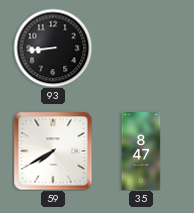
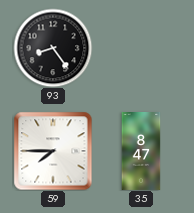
93: 8:44 -> 8:24
59: 7:40 -> 7:45
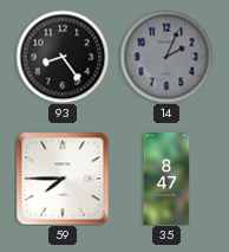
14: none -> 2:04
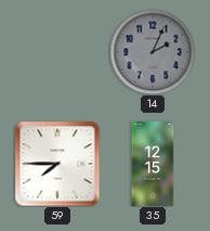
93: 8:24 -> none
35: 8:47 -> 12:15
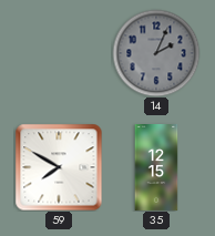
59: 7:45 -> 7:50
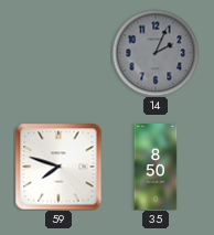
59: 7:50 -> 7:48
35: 12:15 -> 8:50
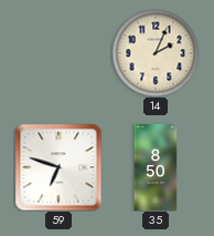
14 dial: grey -> cream
59: 7:48 -> 6:48
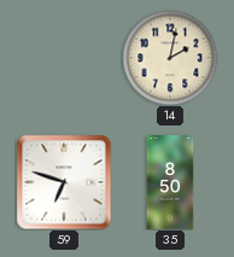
14: 2:04 -> 2:02
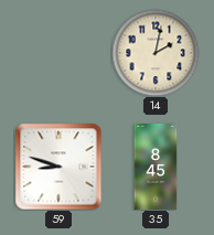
59: 6:48 -> 8:48
35: 8:50 -> 8:45
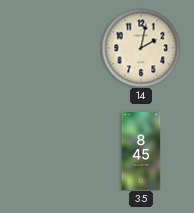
59: 8:48 -> none
